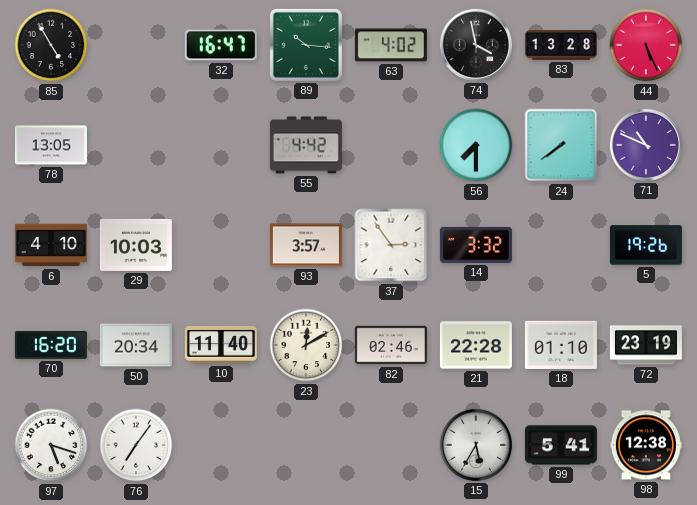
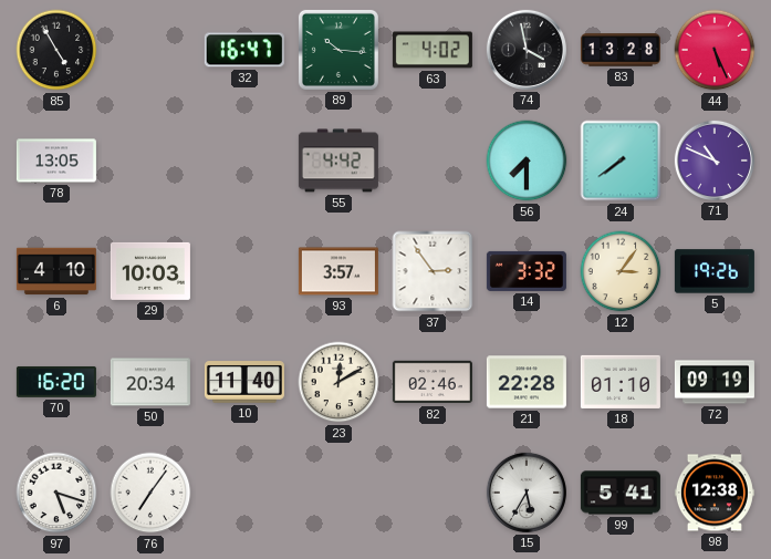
12: none -> 3:06
72: 23:19 -> 09:19
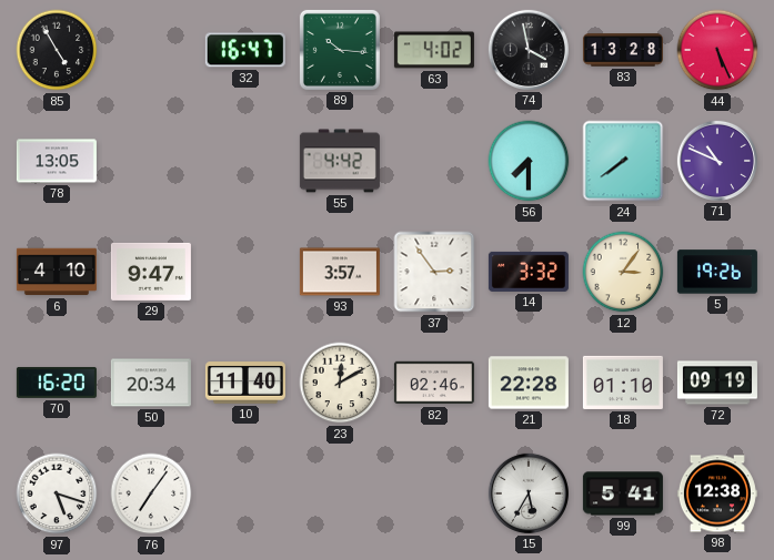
29: 10:03 -> 9:47
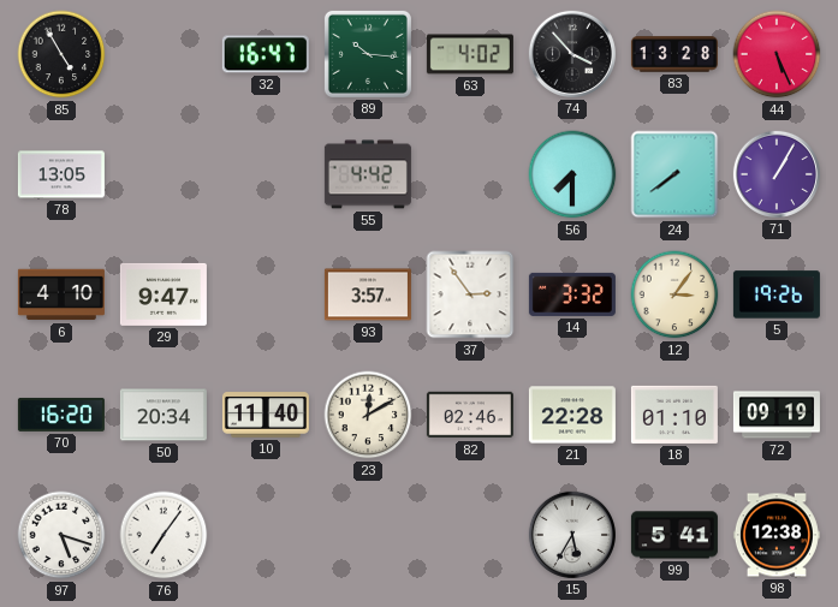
74: 3:58 -> 3:53
71: 10:49 -> 1:05
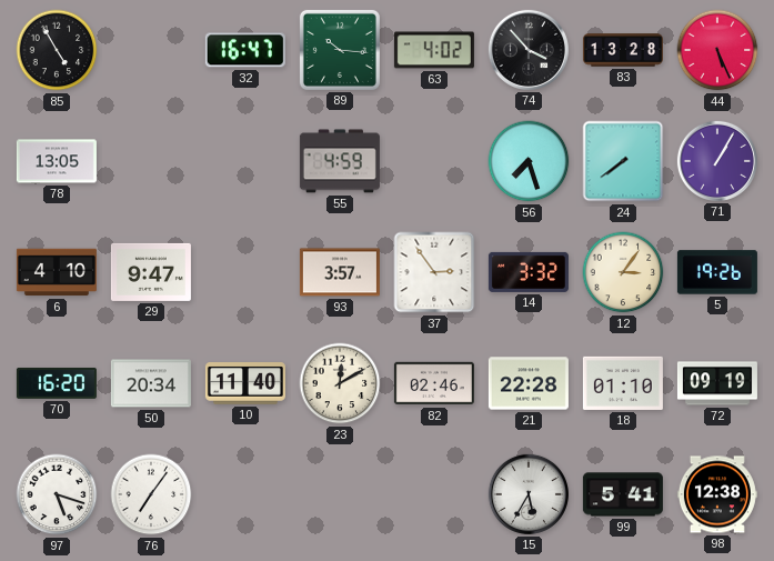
55: 4:42 -> 4:59
56: 7:30 -> 7:27
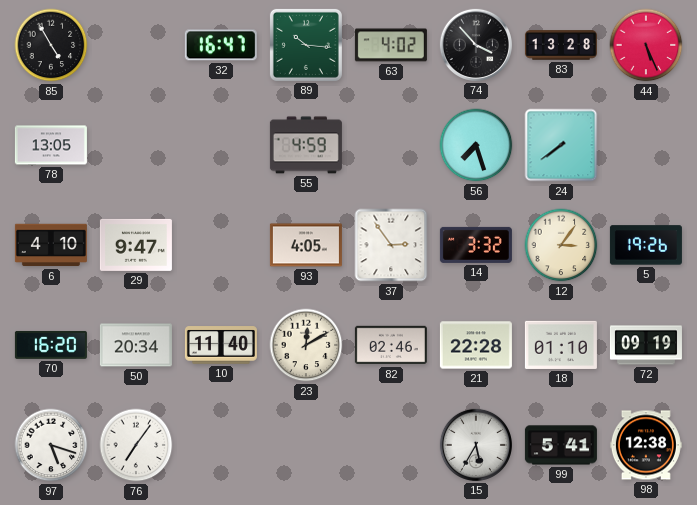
71: 1:05 -> none
93: 3:57 -> 4:05
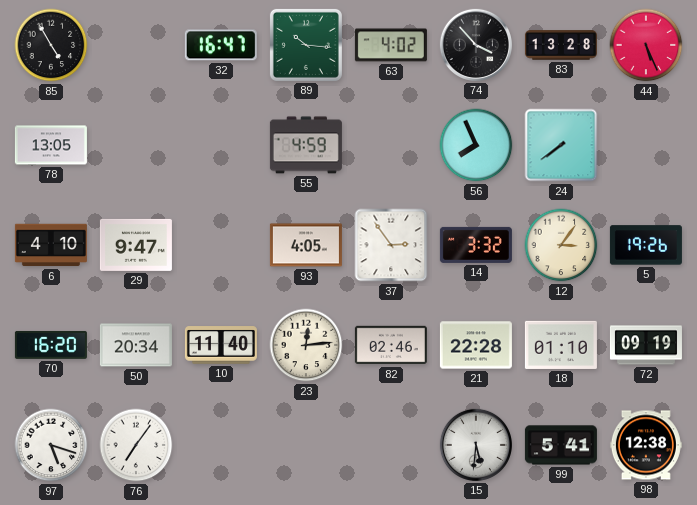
56: 7:27 -> 7:56
23: 12:10 -> 12:14
15: 5:35 -> 5:31
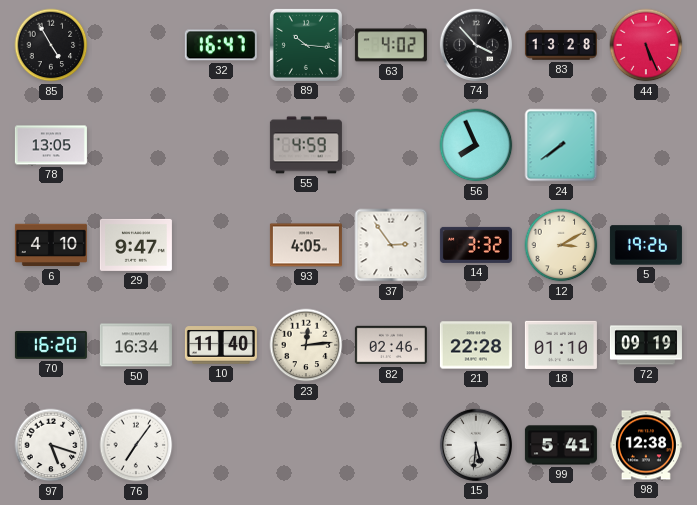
12: 3:06 -> 3:10
50: 20:34 -> 16:34
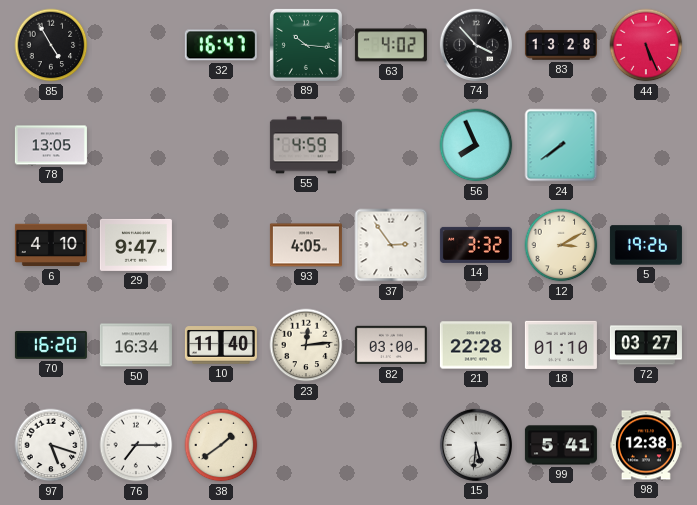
82: 02:46 -> 03:00
72: 09:19 -> 03:27
76: 7:06 -> 7:15
38: none -> 1:39
